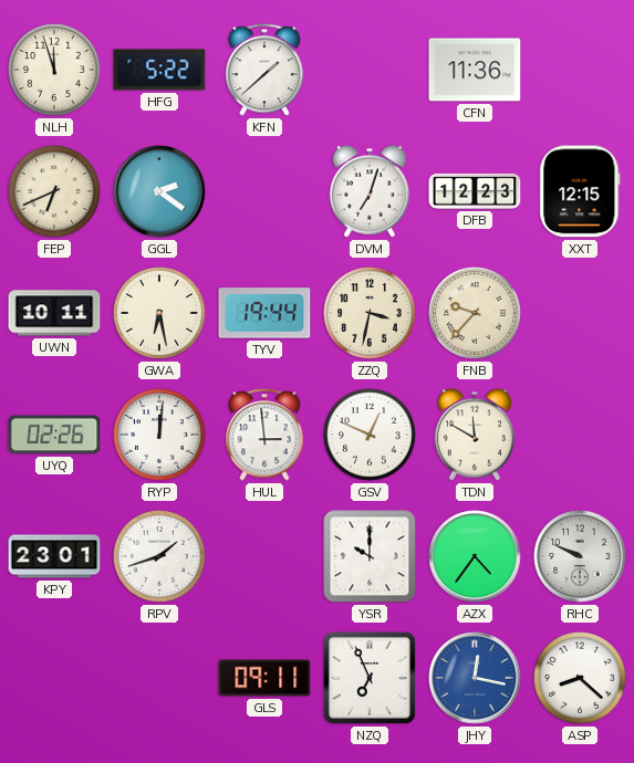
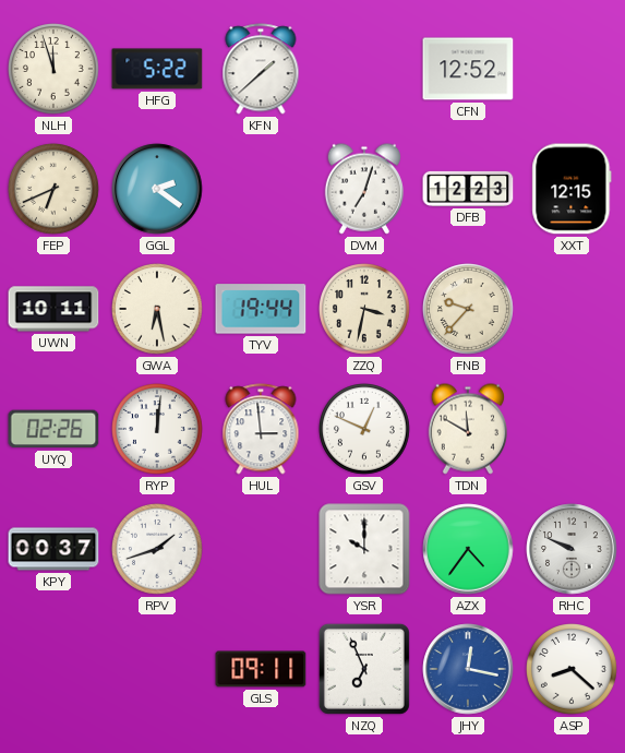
CFN: 11:36 -> 12:52
KPY: 23:01 -> 00:37
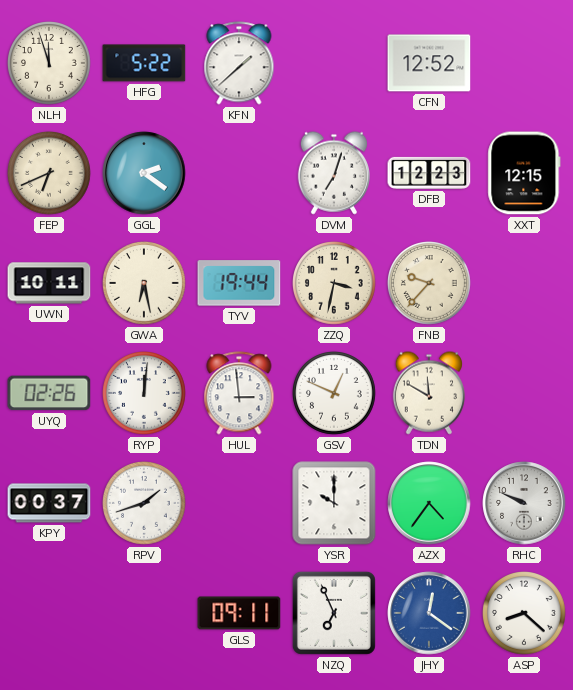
JHY: 12:17 -> 12:21
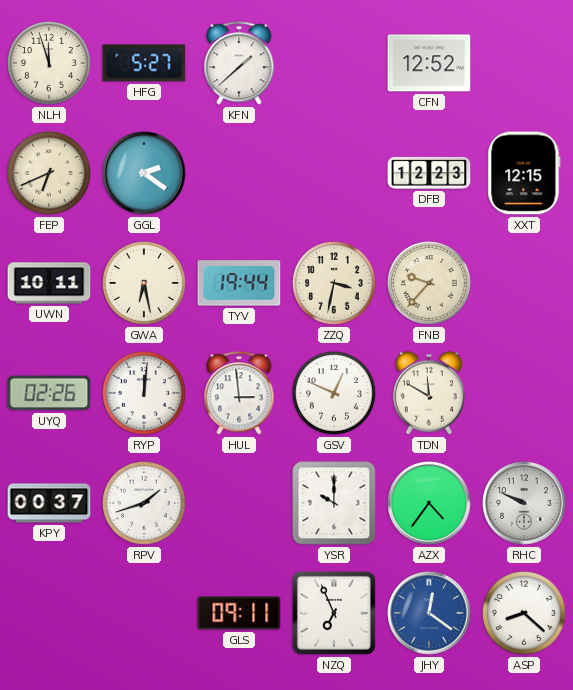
HFG: 5:22 -> 5:27
DVM: 7:03 -> none
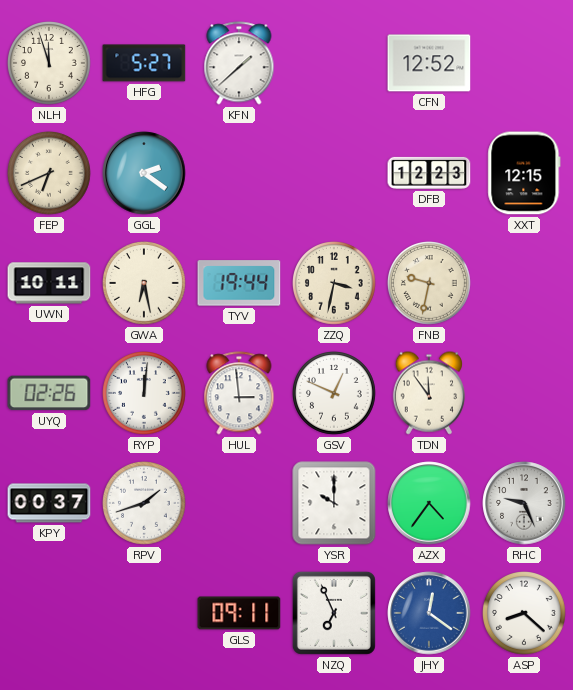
FNB: 9:37 -> 9:32
TDN: 11:50 -> 11:54
RHC: 9:49 -> 9:26
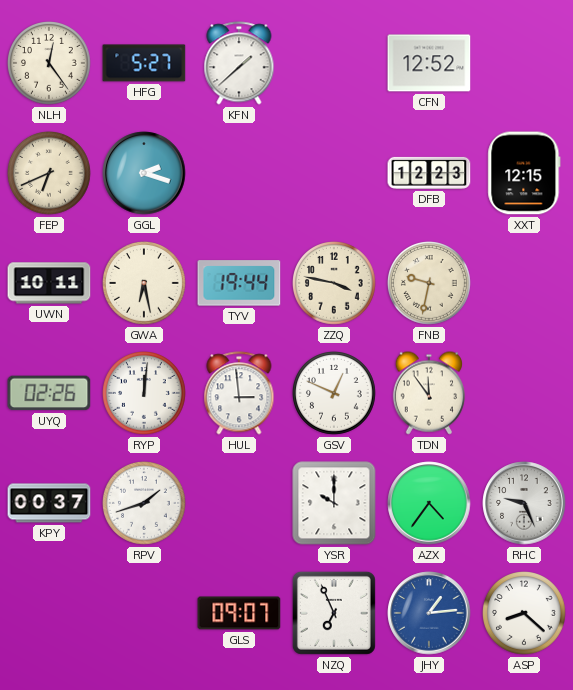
NLH: 11:57 -> 12:24
GGL: 2:21 -> 2:18
ZZQ: 3:32 -> 3:47
GLS: 09:11 -> 09:07
JHY: 12:21 -> 1:14
